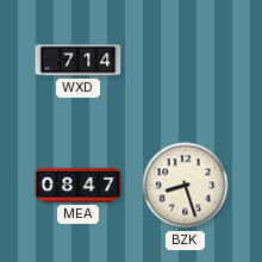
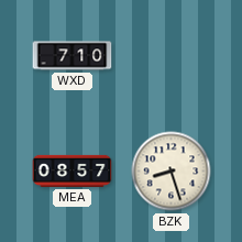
WXD: 7:14 -> 7:10
MEA: 08:47 -> 08:57
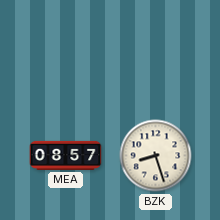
WXD: 7:10 -> none
